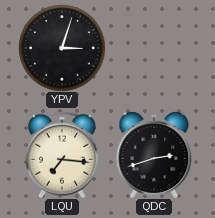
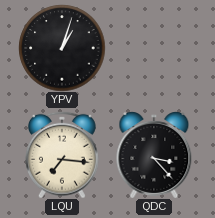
YPV: 3:03 -> 1:03
QDC: 2:42 -> 3:23
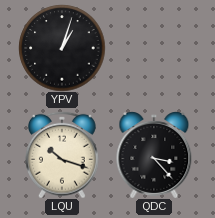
LQU: 7:16 -> 10:18
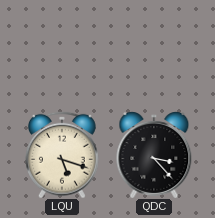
YPV: 1:03 -> none
LQU: 10:18 -> 5:18
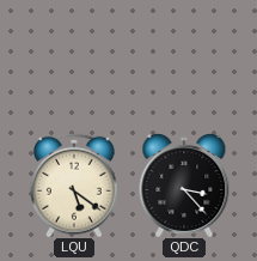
LQU: 5:18 -> 5:21
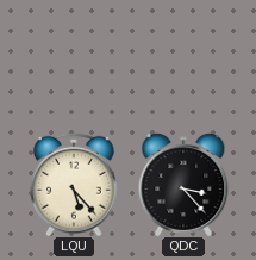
LQU: 5:21 -> 5:23
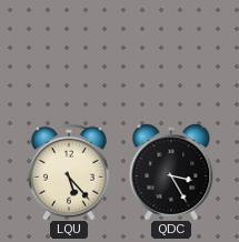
QDC: 3:23 -> 3:25
